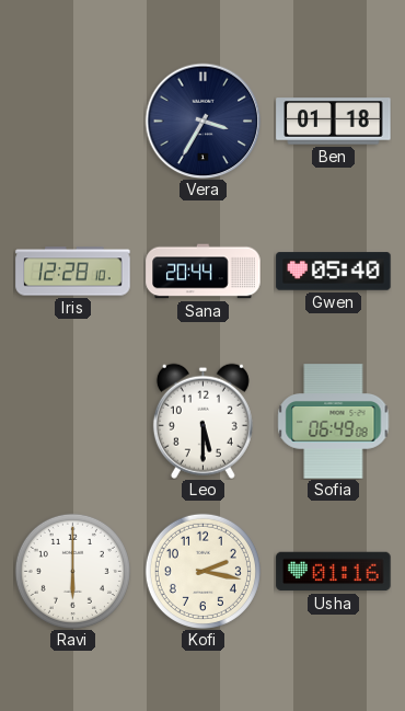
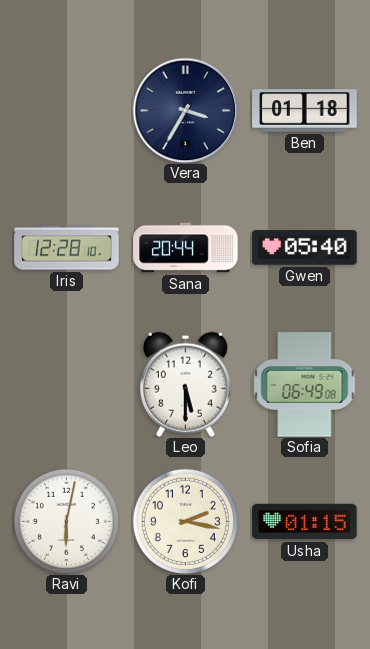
Ravi: 6:00 -> 6:02
Usha: 01:16 -> 01:15
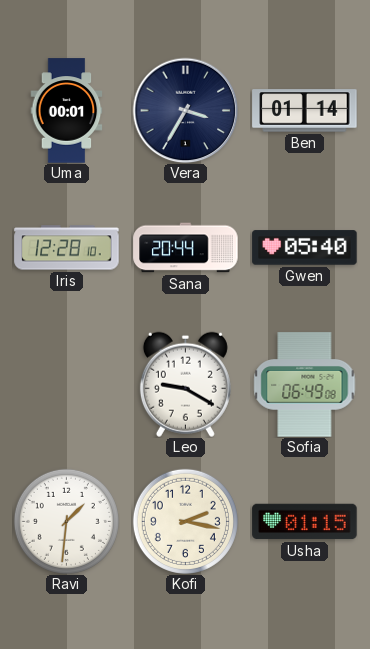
Uma: none -> 00:01
Ben: 01:18 -> 01:14
Leo: 5:30 -> 9:20
Ravi: 6:02 -> 1:31
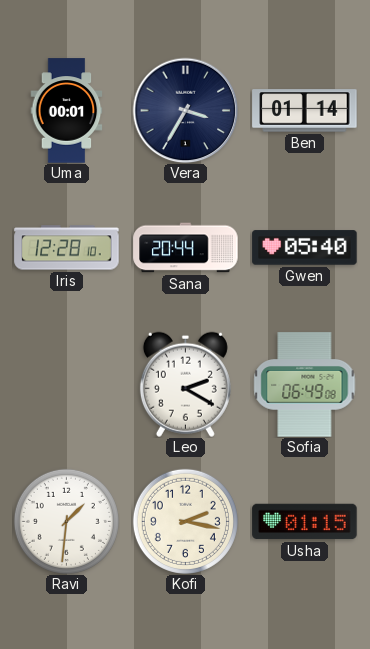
Leo: 9:20 -> 2:20
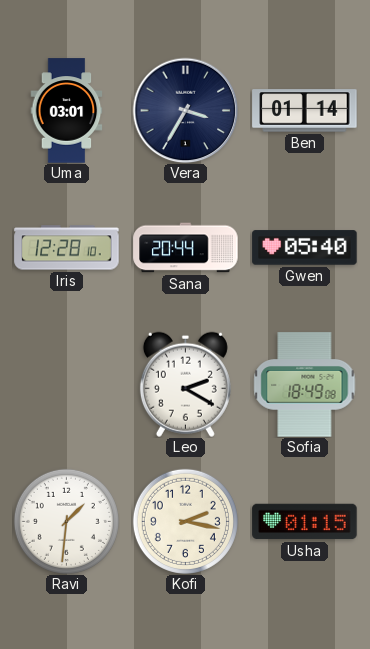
Uma: 00:01 -> 03:01
Sofia: 06:49 -> 18:49
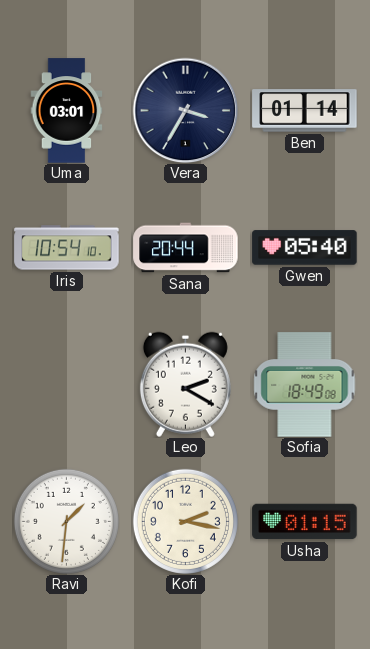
Iris: 12:28 -> 10:54
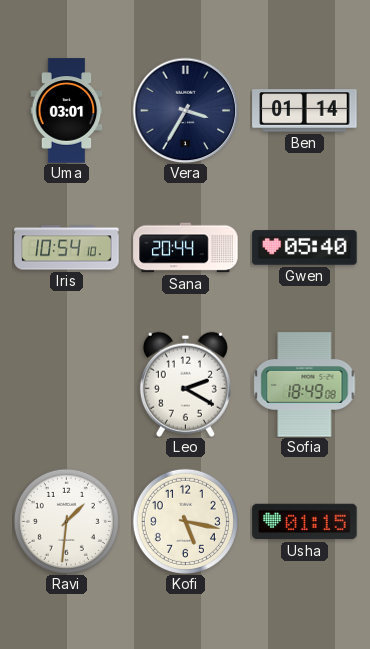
Kofi: 2:17 -> 5:17
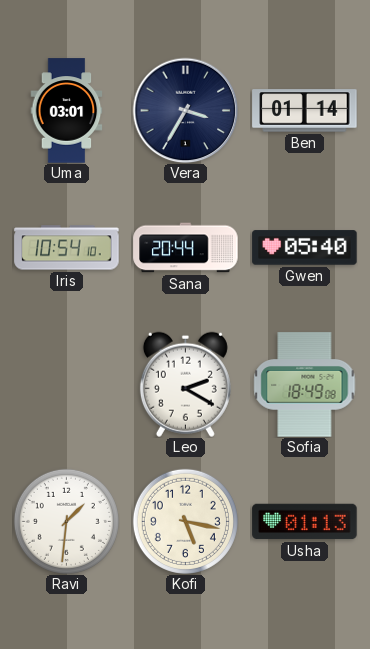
Usha: 01:15 -> 01:13
